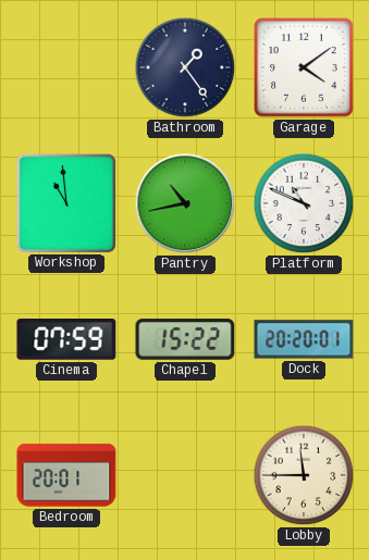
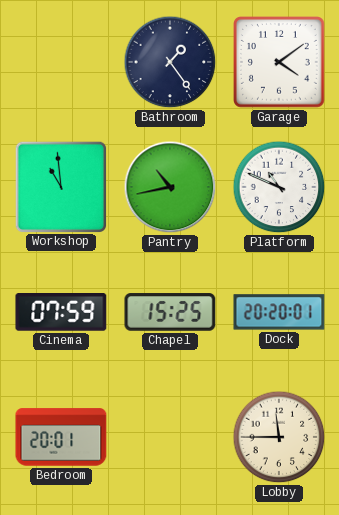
Chapel: 15:22 -> 15:25
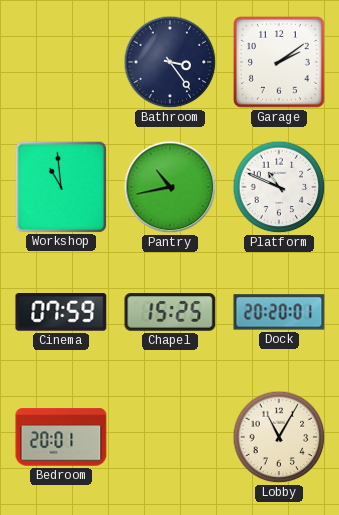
Bathroom: 1:24 -> 3:24
Garage: 4:09 -> 2:09
Lobby: 11:45 -> 11:05
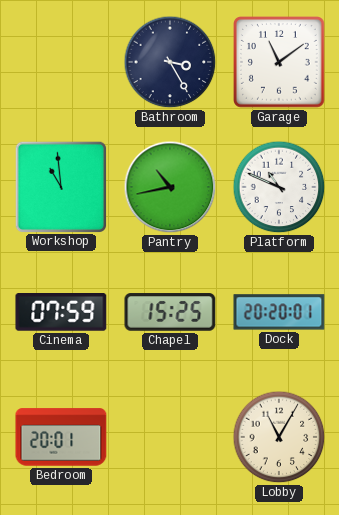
Bathroom: 3:24 -> 3:25
Garage: 2:09 -> 11:09
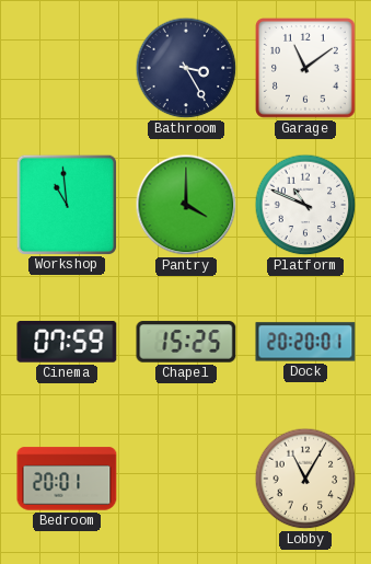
Pantry: 10:43 -> 4:00
